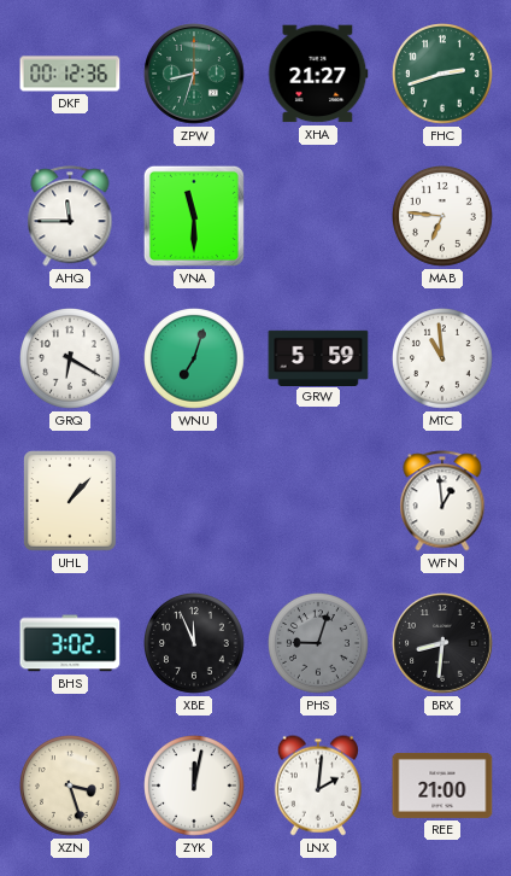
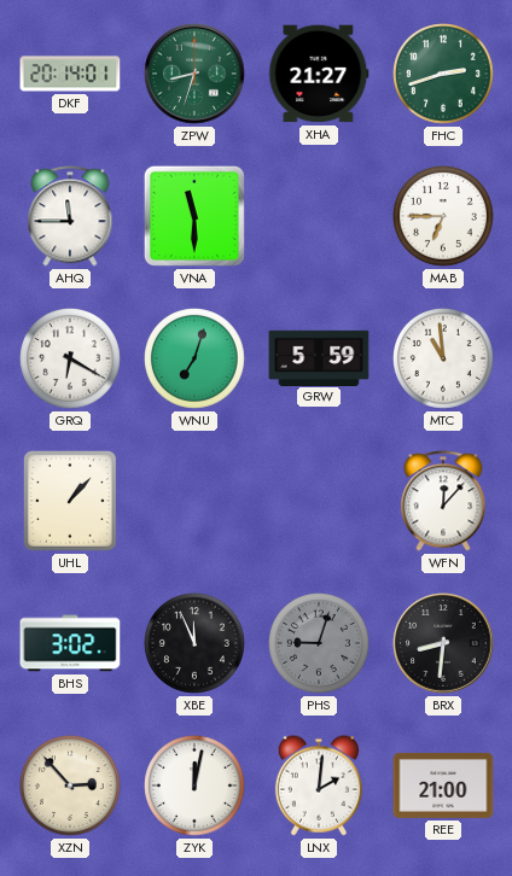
DKF: 00:12 -> 20:14
MAB: 6:46 -> 6:45
WFN: 12:59 -> 12:07
XZN: 3:27 -> 2:53
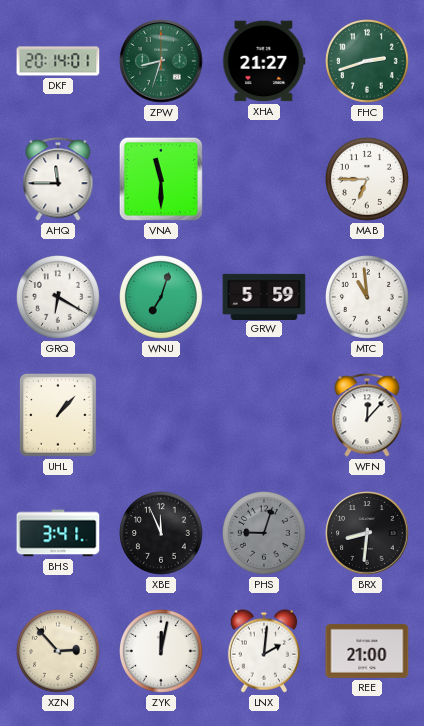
BHS: 3:02 -> 3:41
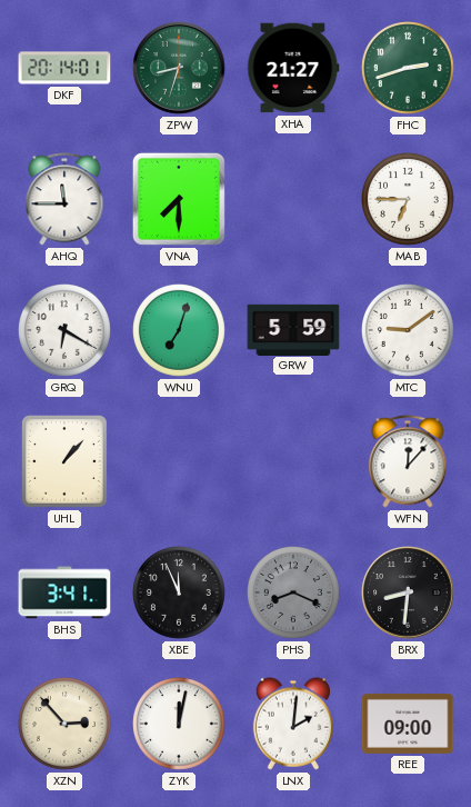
VNA: 11:30 -> 7:30
MTC: 10:59 -> 9:09
PHS: 9:03 -> 8:19
REE: 21:00 -> 09:00
